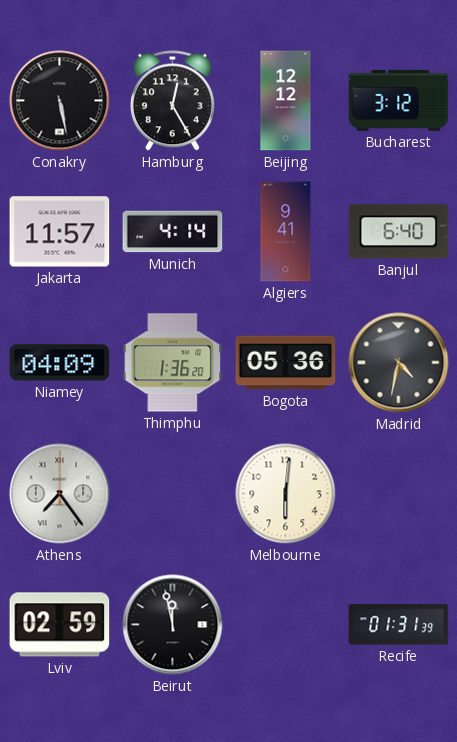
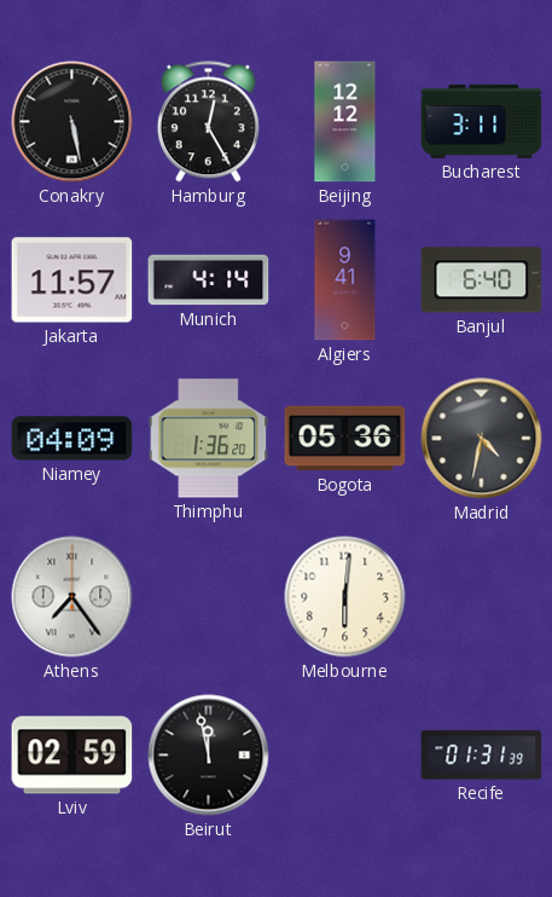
Bucharest: 3:12 -> 3:11
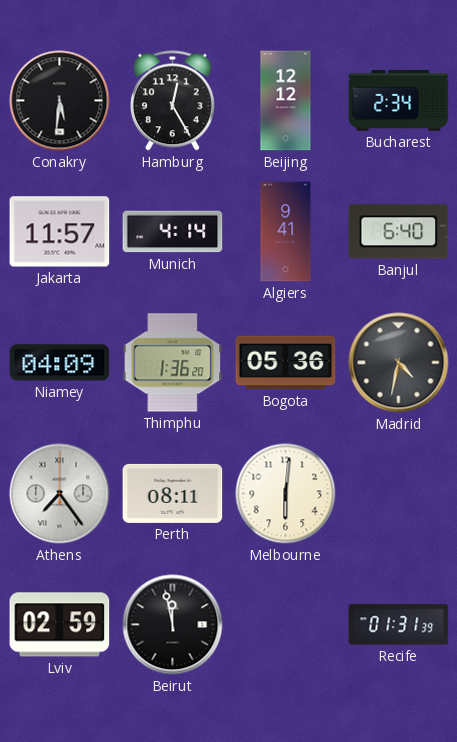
Conakry: 5:28 -> 5:31
Bucharest: 3:11 -> 2:34
Perth: none -> 08:11
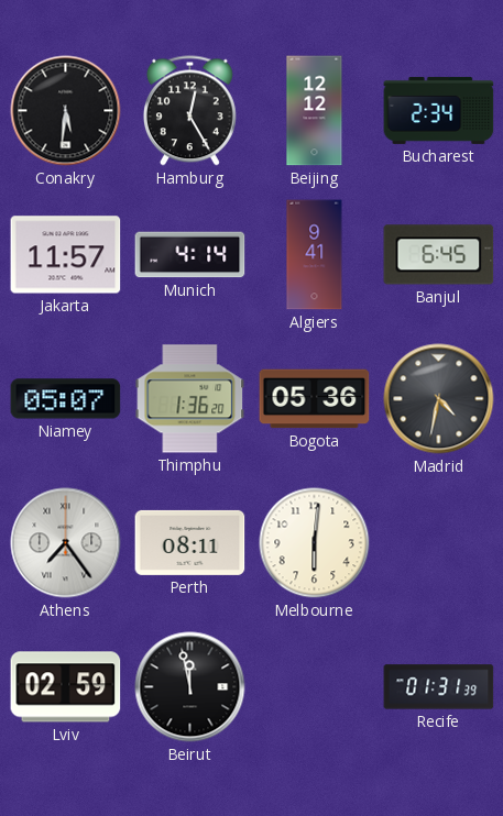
Banjul: 6:40 -> 6:45
Niamey: 04:09 -> 05:07
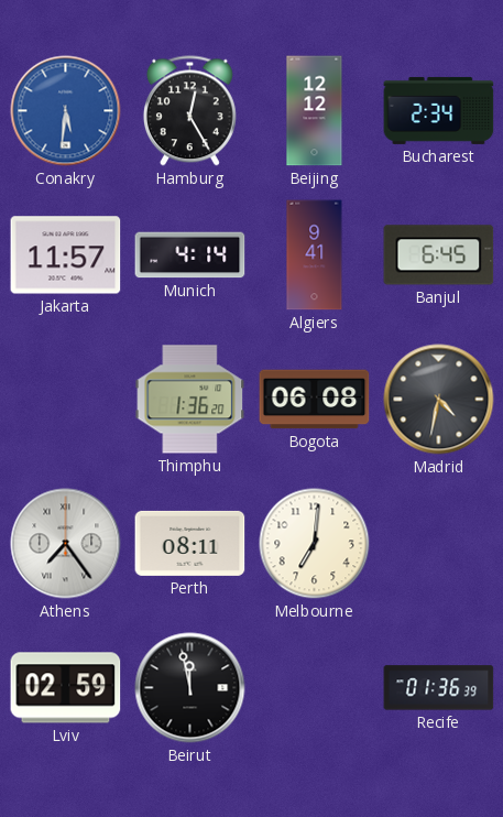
Conakry dial: black -> blue
Niamey: 05:07 -> none
Bogota: 05:36 -> 06:08
Melbourne: 6:01 -> 7:01
Recife: 01:31 -> 01:36
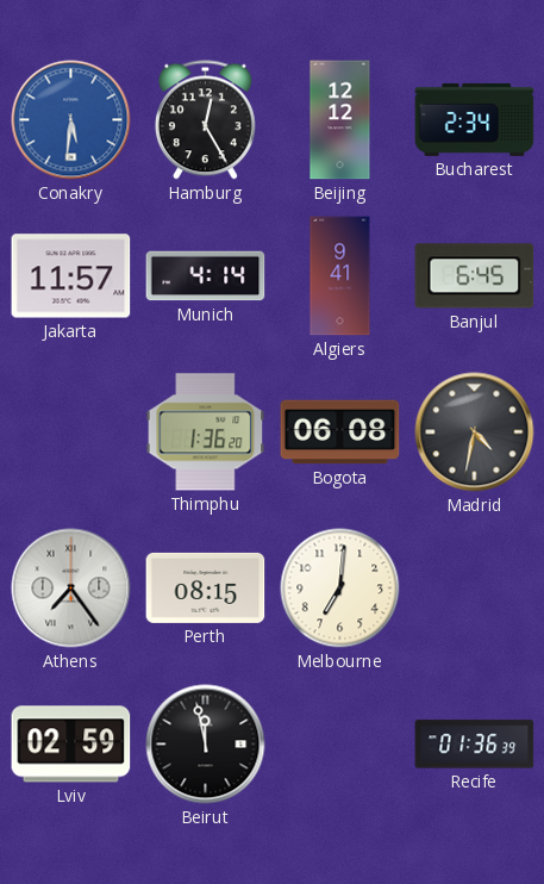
Perth: 08:11 -> 08:15
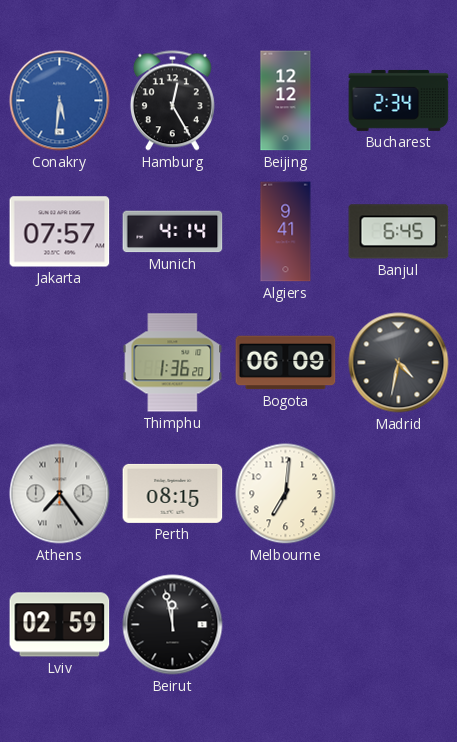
Jakarta: 11:57 -> 07:57
Bogota: 06:08 -> 06:09
Recife: 01:36 -> none
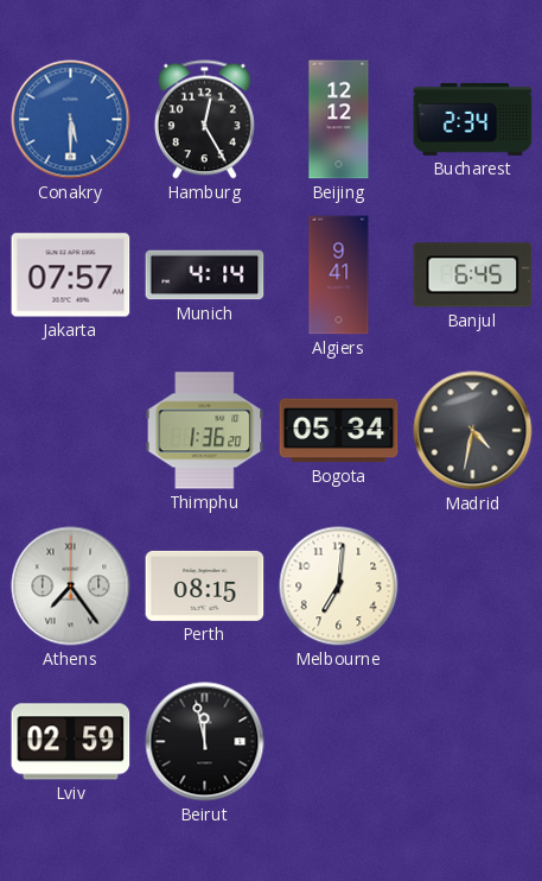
Conakry: 5:31 -> 5:30
Bogota: 06:09 -> 05:34
